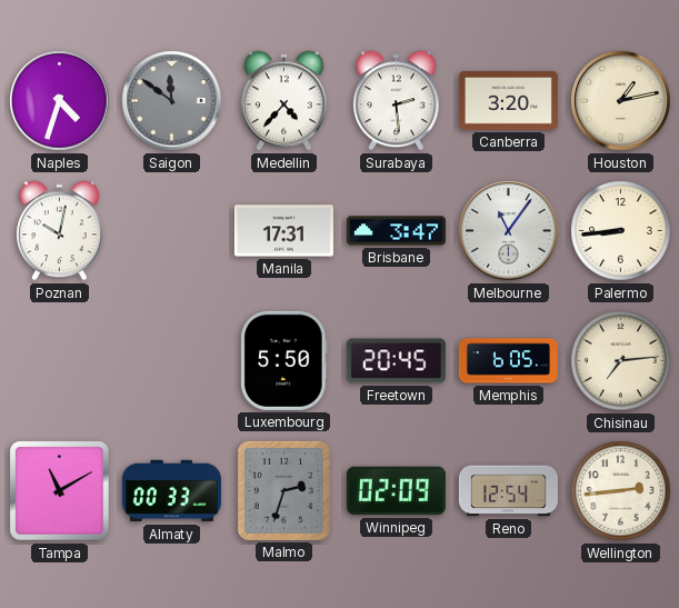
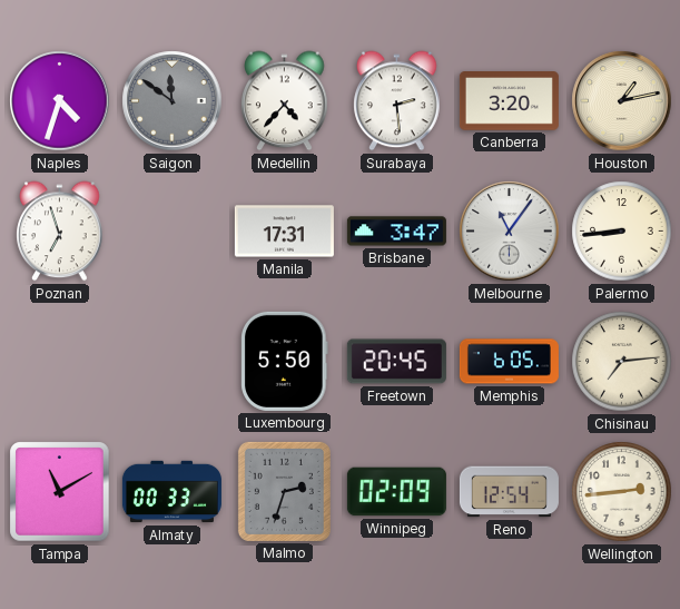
Poznan: 10:02 -> 6:57
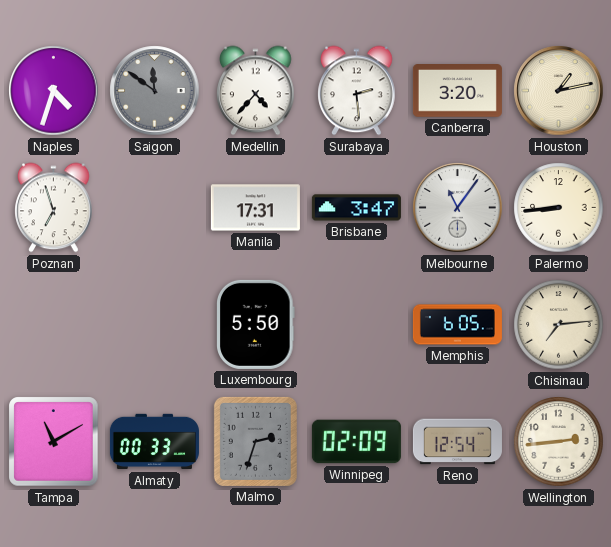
Freetown: 20:45 -> none
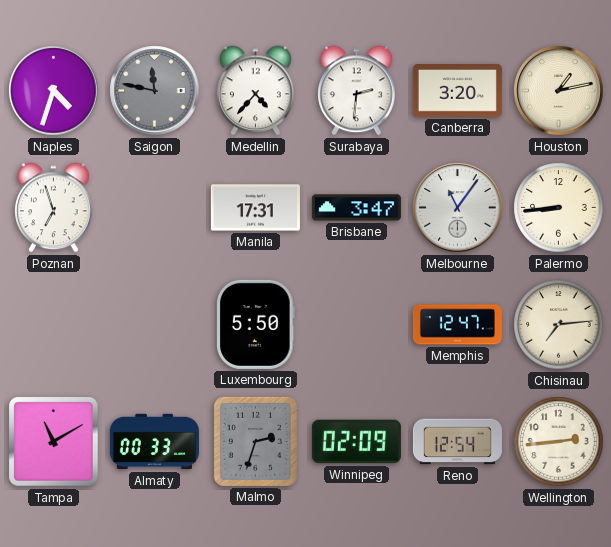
Saigon: 11:51 -> 11:47
Surabaya: 2:29 -> 2:31
Memphis: 6:05 -> 12:47
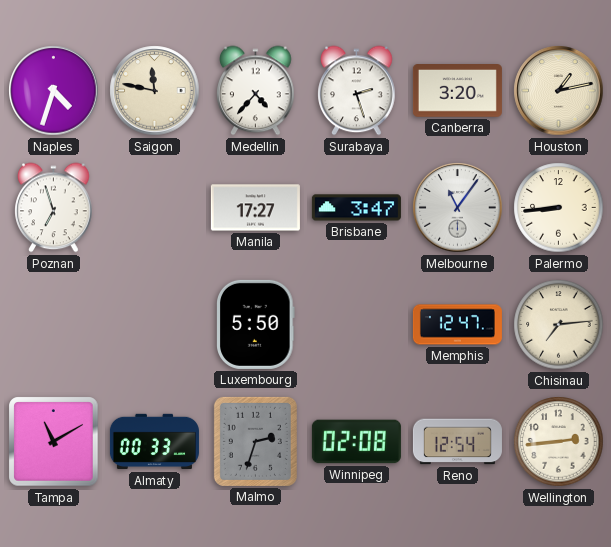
Saigon dial: grey -> cream
Surabaya: 2:31 -> 2:27
Manila: 17:31 -> 17:27
Winnipeg: 02:09 -> 02:08
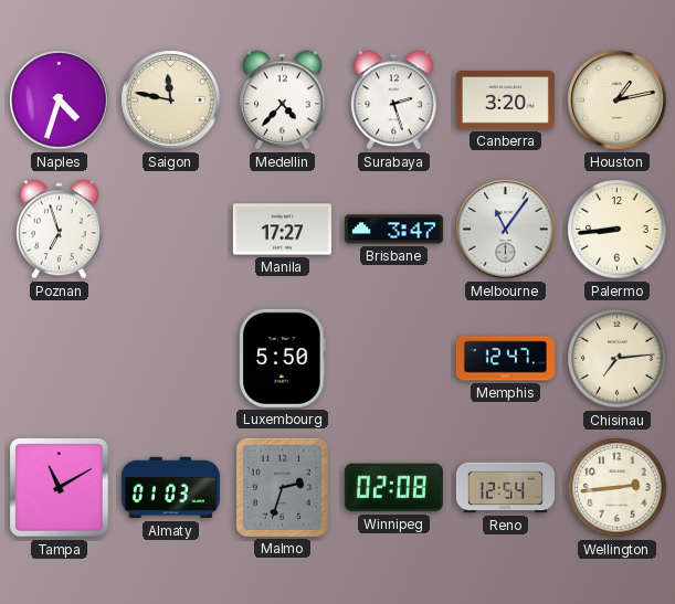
Almaty: 00:33 -> 01:03
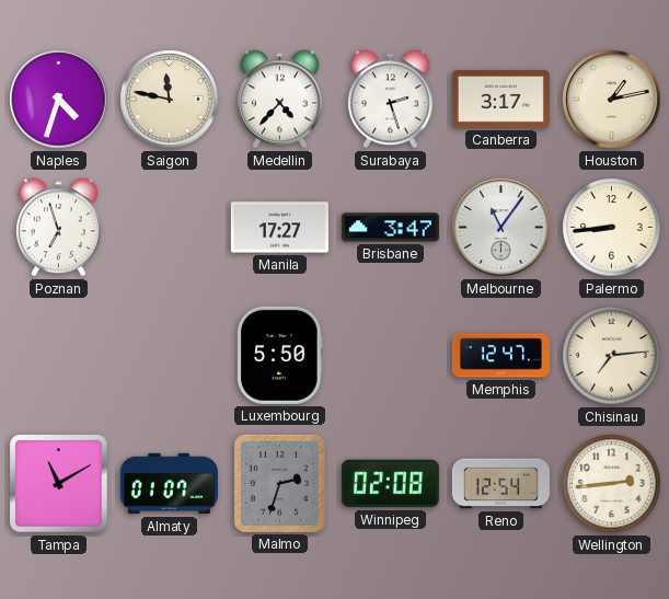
Canberra: 3:20 -> 3:17
Almaty: 01:03 -> 01:07
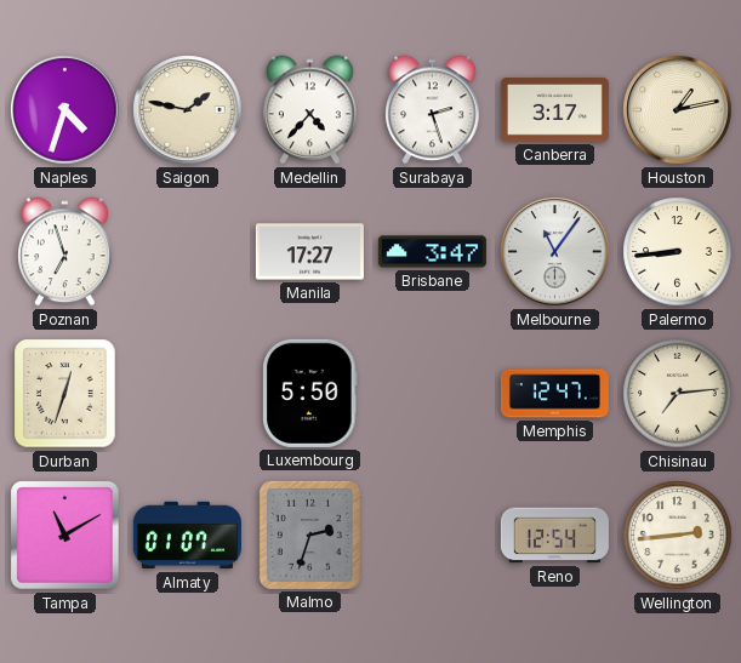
Saigon: 11:47 -> 1:47
Durban: none -> 12:33
Winnipeg: 02:08 -> none
